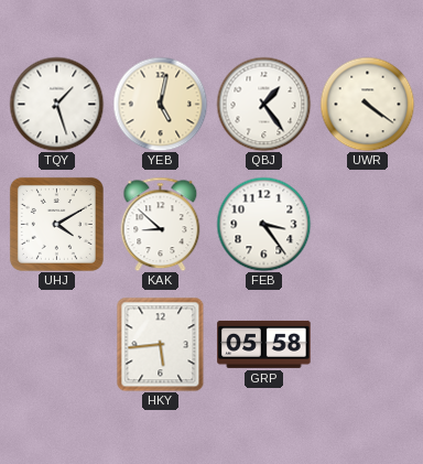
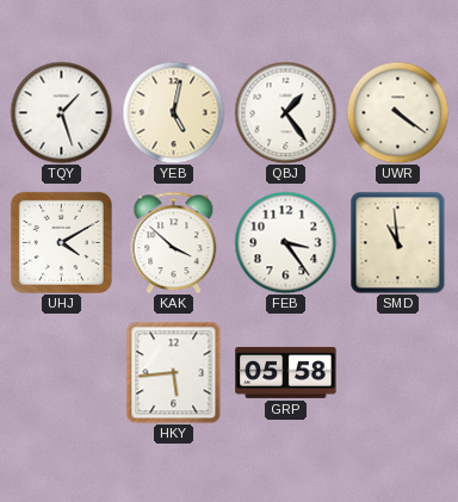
KAK: 8:52 -> 3:52
SMD: none -> 10:59
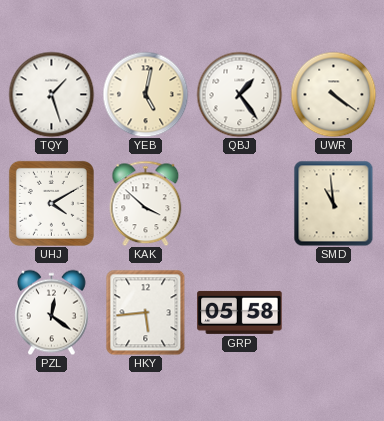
FEB: 3:24 -> none
PZL: none -> 12:21
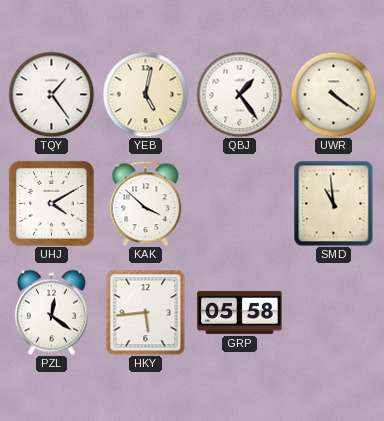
TQY: 1:27 -> 1:24
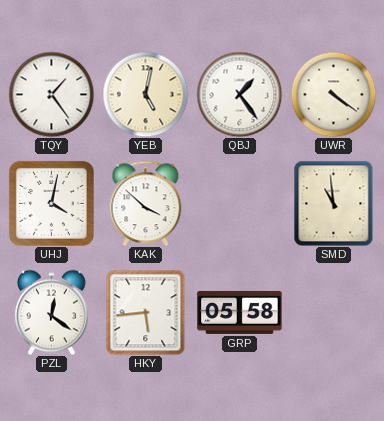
UHJ: 4:10 -> 4:02
